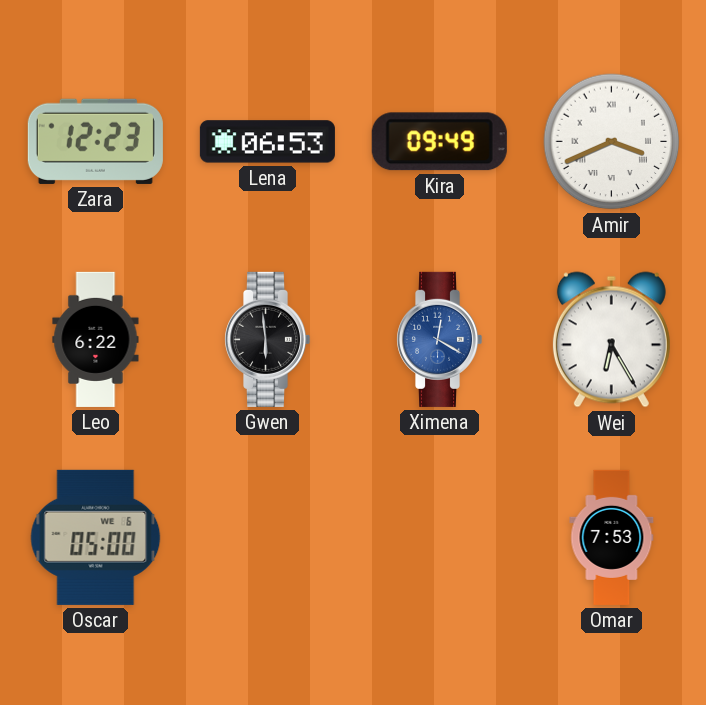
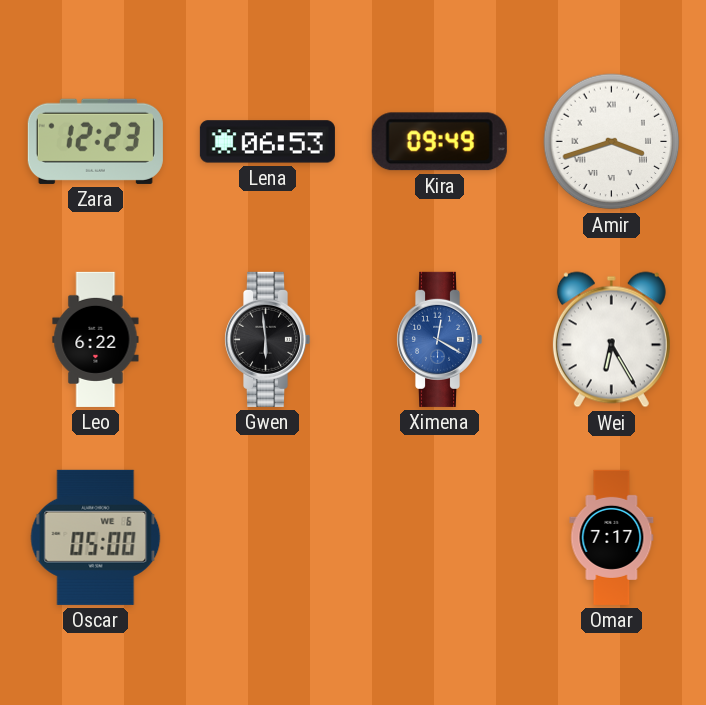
Amir: 3:41 -> 3:42
Omar: 7:53 -> 7:17
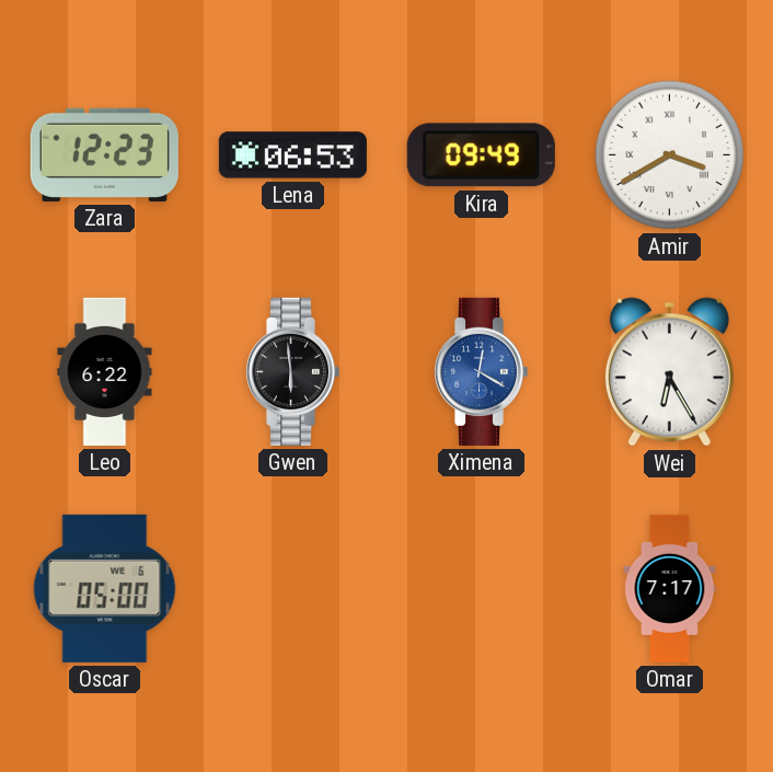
Amir: 3:42 -> 3:40
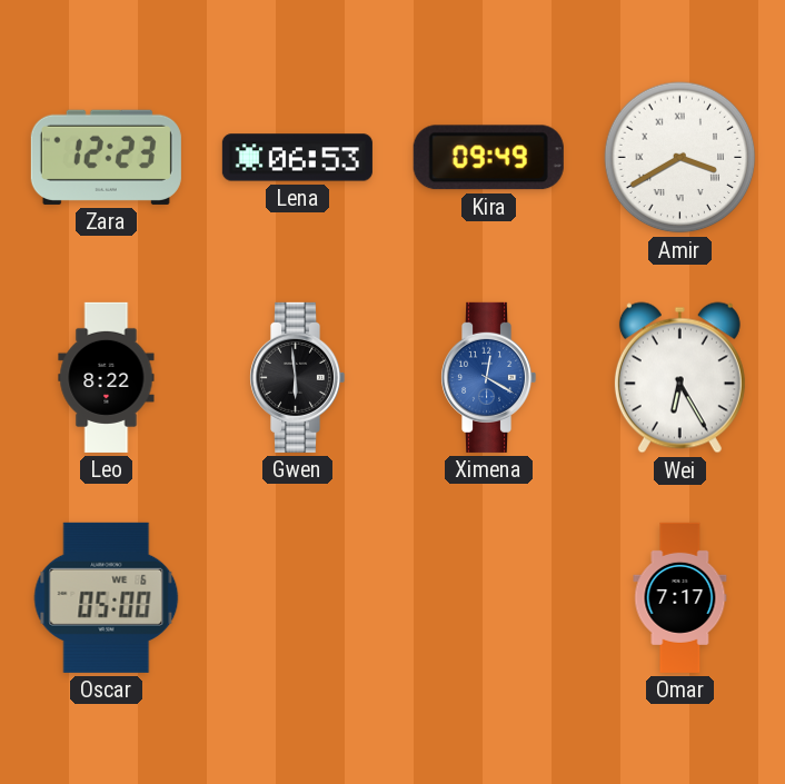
Leo: 6:22 -> 8:22
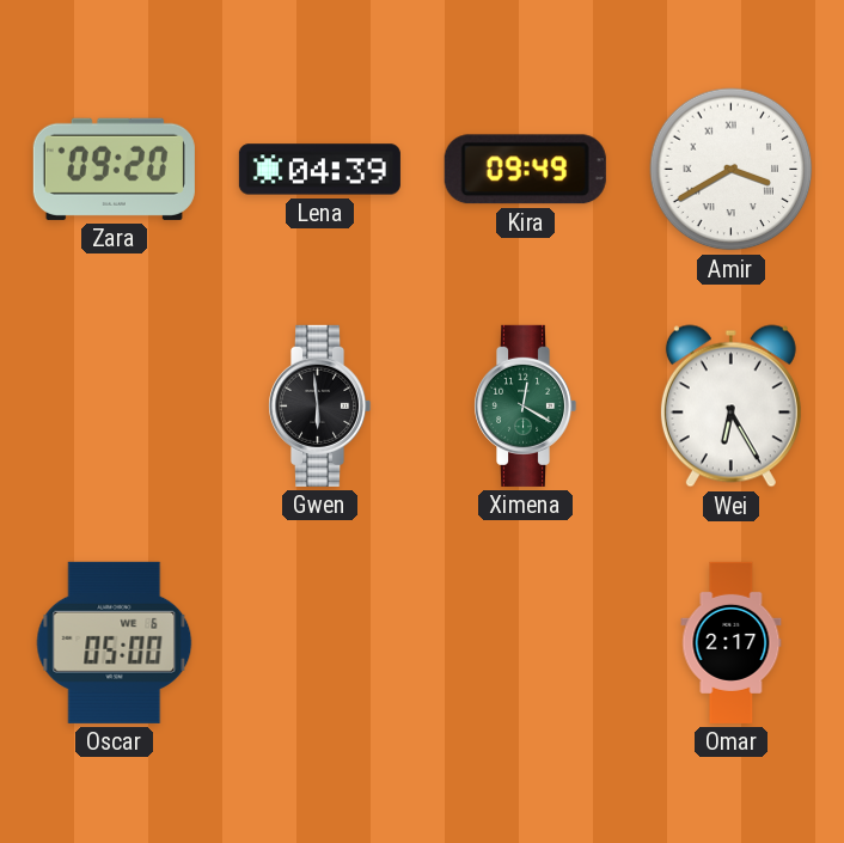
Zara: 12:23 -> 09:20
Lena: 06:53 -> 04:39
Leo: 8:22 -> none
Ximena dial: blue -> green
Omar: 7:17 -> 2:17
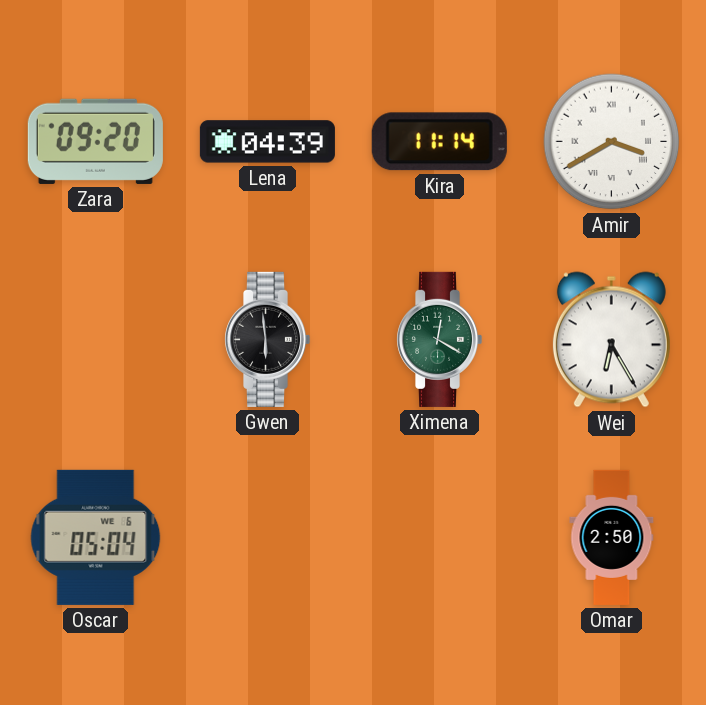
Kira: 09:49 -> 11:14
Oscar: 05:00 -> 05:04
Omar: 2:17 -> 2:50
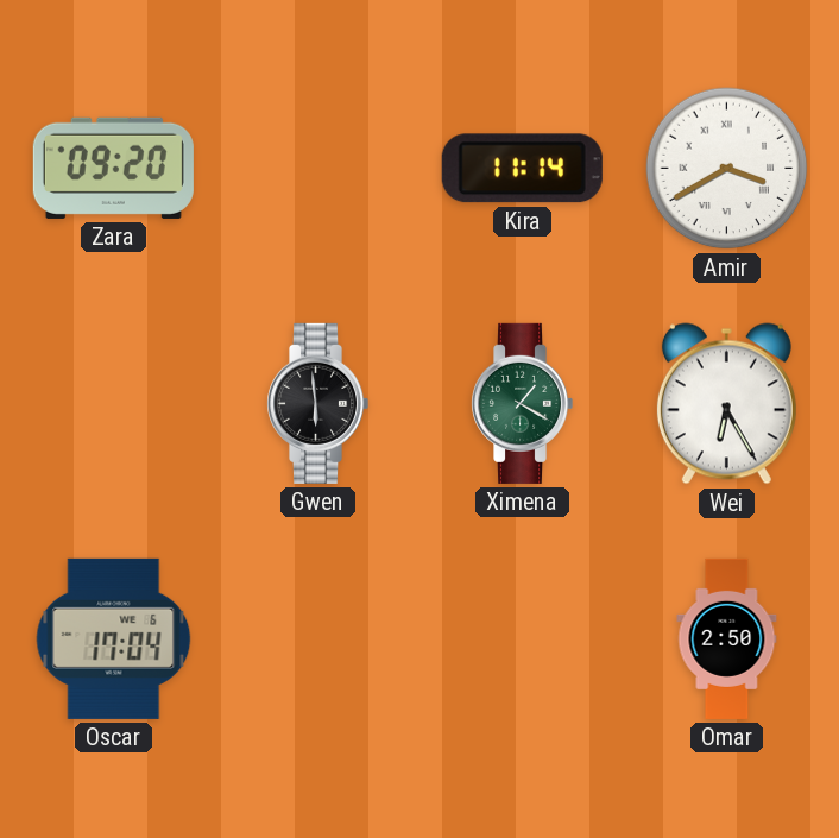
Lena: 04:39 -> none
Ximena: 12:20 -> 1:20
Oscar: 05:04 -> 17:04
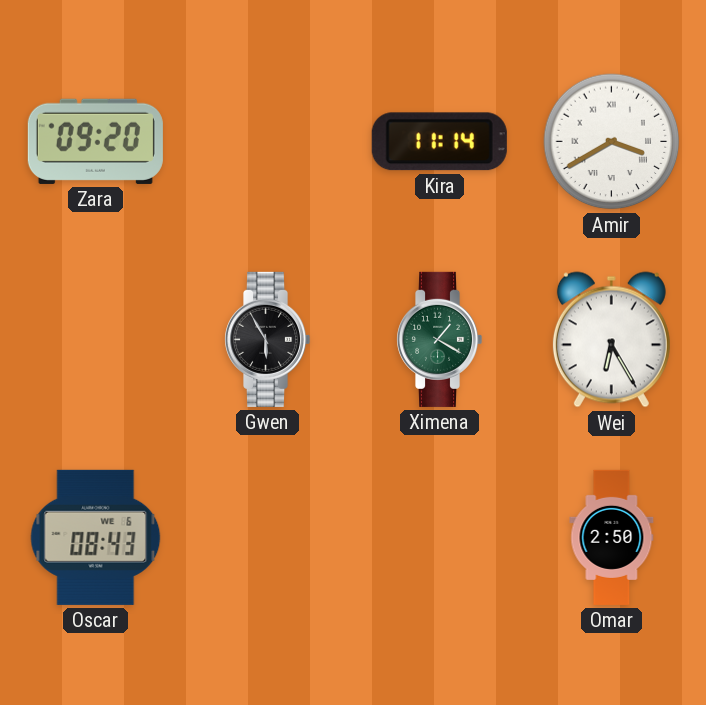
Gwen: 5:59 -> 5:55
Oscar: 17:04 -> 08:43
